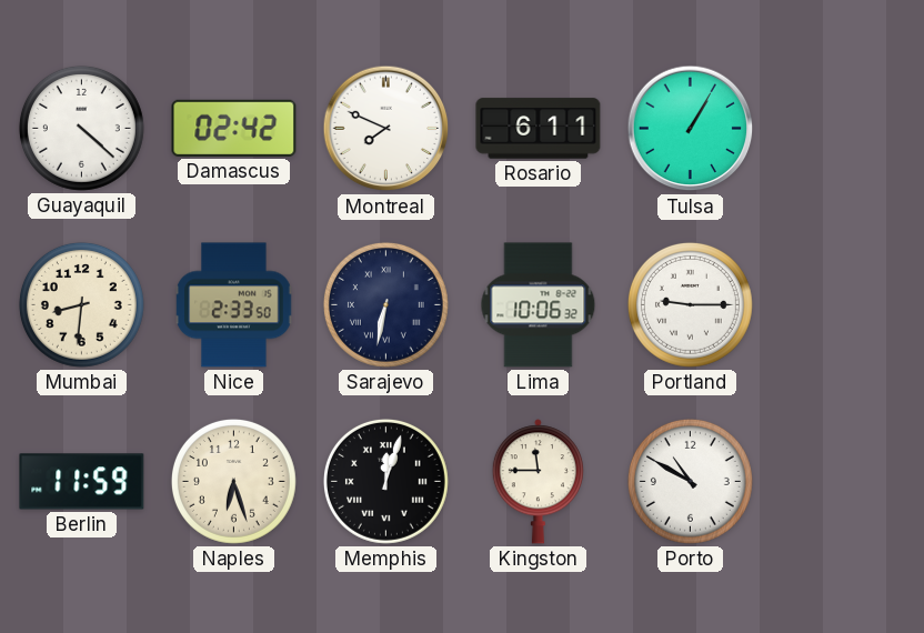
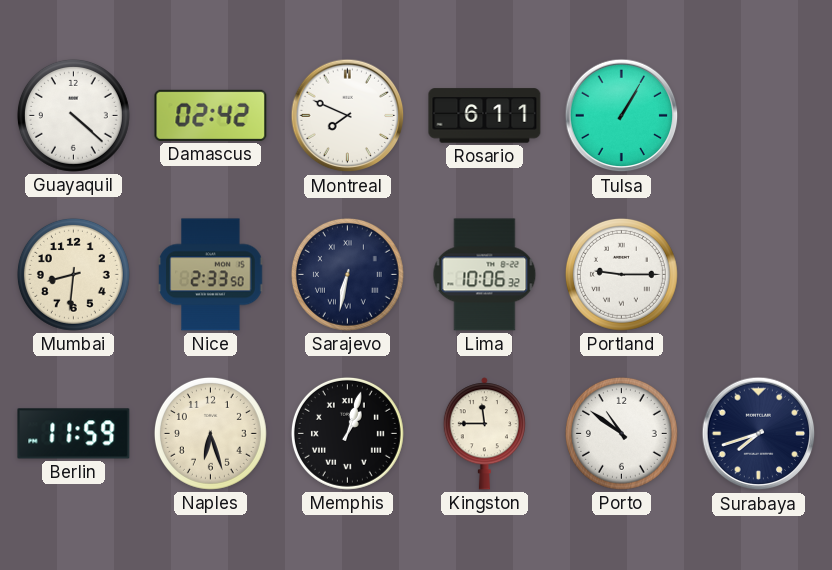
Memphis: 12:03 -> 1:03
Porto: 10:50 -> 10:51
Surabaya: none -> 7:42
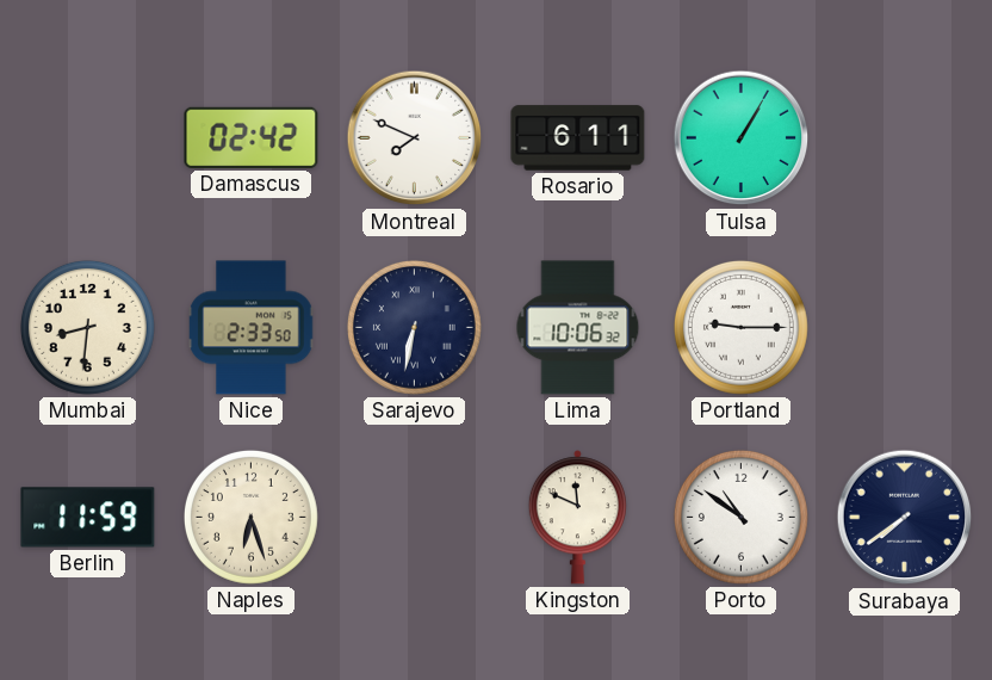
Guayaquil: 4:22 -> none
Memphis: 1:03 -> none
Kingston: 11:45 -> 11:49
Surabaya: 7:42 -> 7:39
